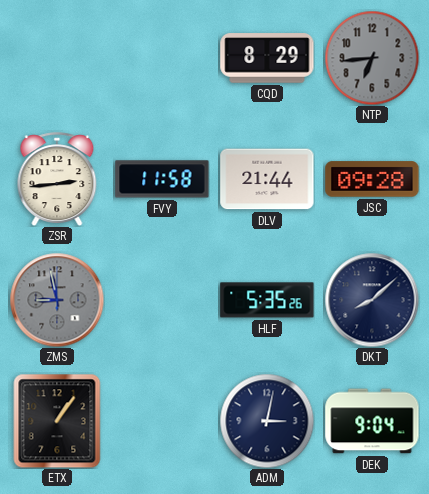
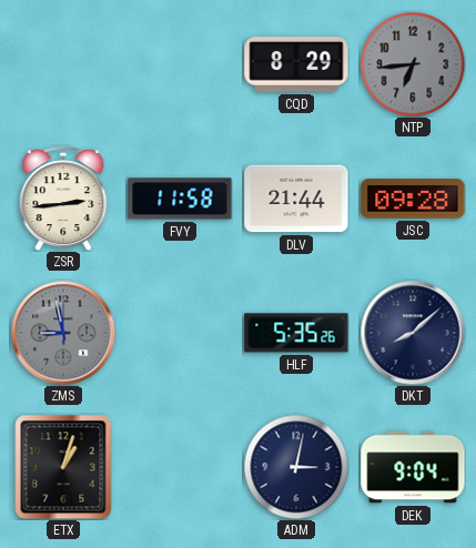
ETX: 1:06 -> 1:03
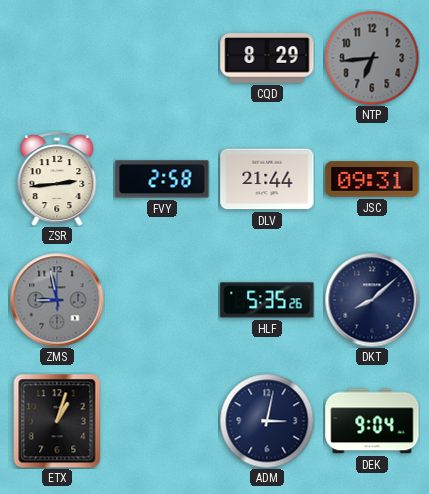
FVY: 11:58 -> 2:58
JSC: 09:28 -> 09:31
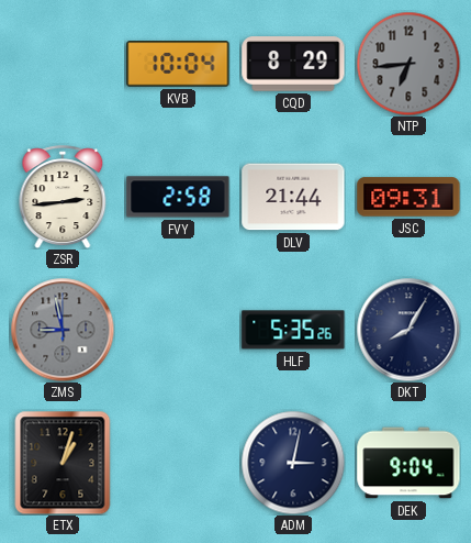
KVB: none -> 10:04
DKT: 8:08 -> 8:05
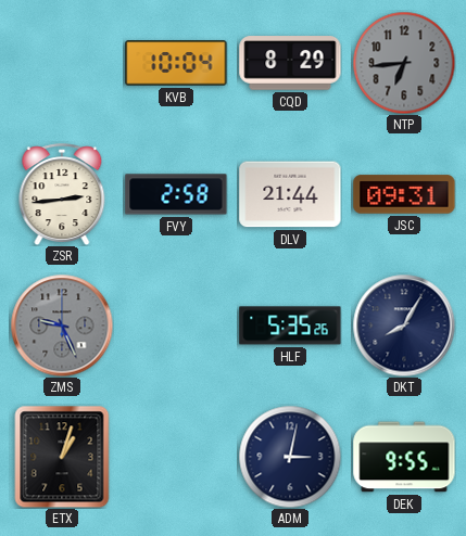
ZMS: 8:58 -> 9:26
DEK: 9:04 -> 9:55
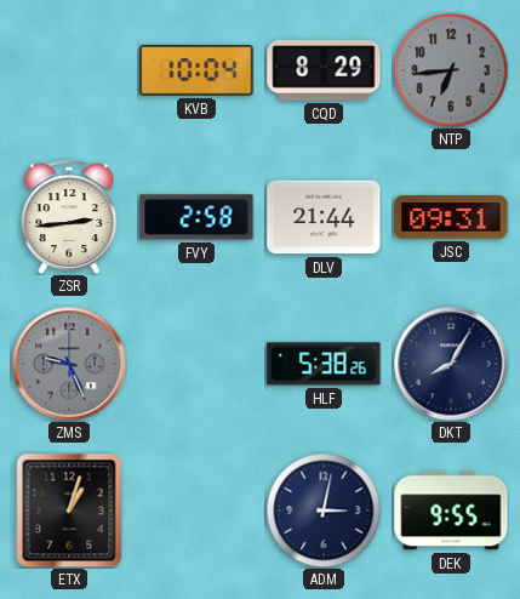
HLF: 5:35 -> 5:38
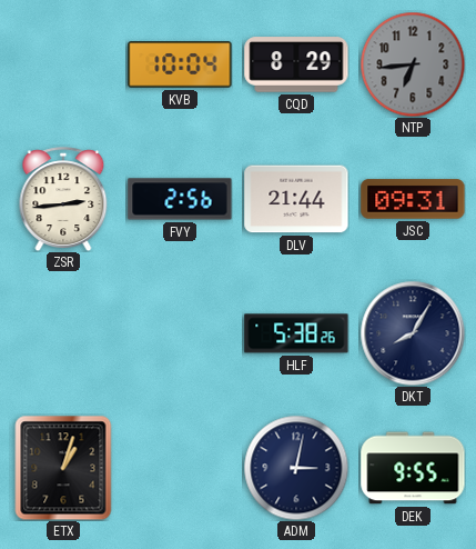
FVY: 2:58 -> 2:56
ZMS: 9:26 -> none
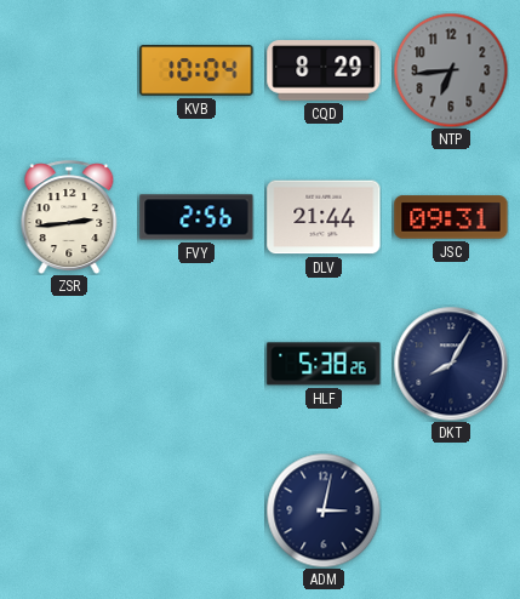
ETX: 1:03 -> none
DEK: 9:55 -> none
